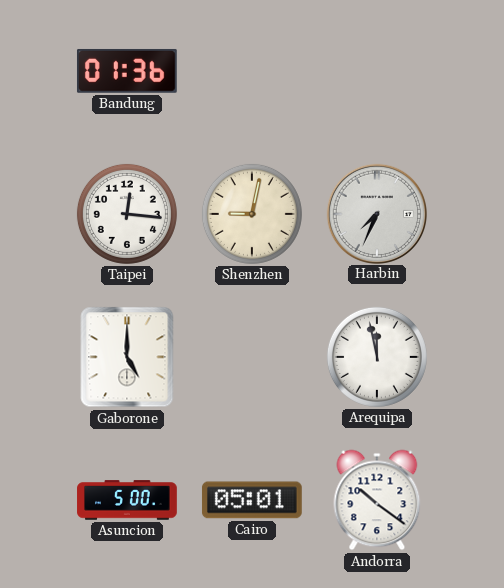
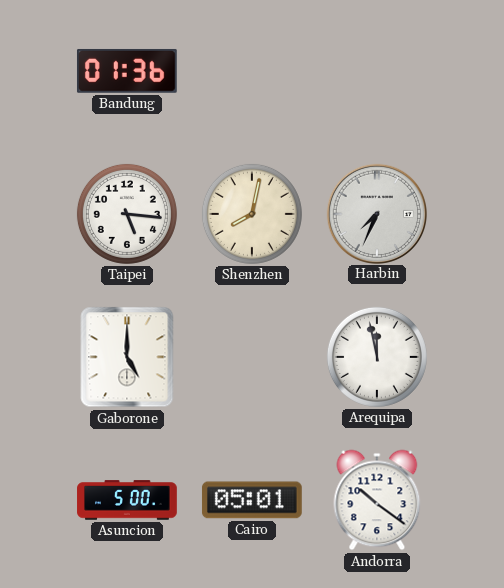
Taipei: 12:16 -> 5:16
Shenzhen: 9:02 -> 8:02
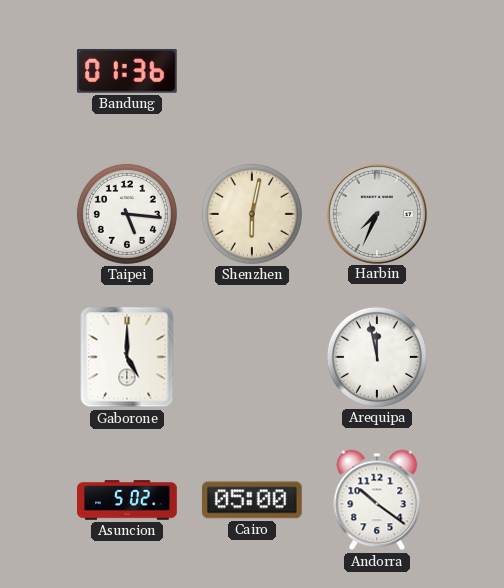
Shenzhen: 8:02 -> 6:02
Asuncion: 5:00 -> 5:02
Cairo: 05:01 -> 05:00
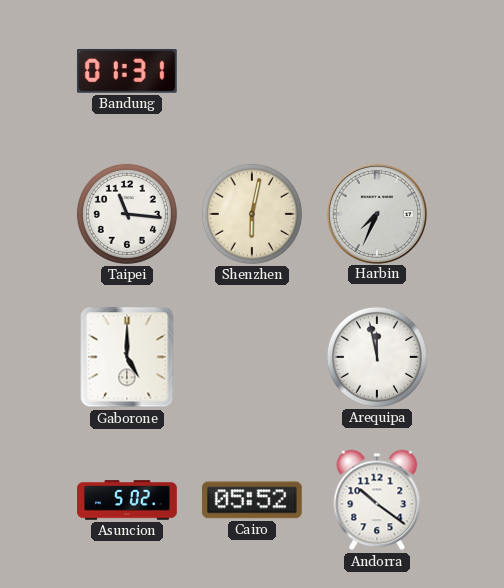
Bandung: 01:36 -> 01:31
Taipei: 5:16 -> 11:16
Cairo: 05:00 -> 05:52
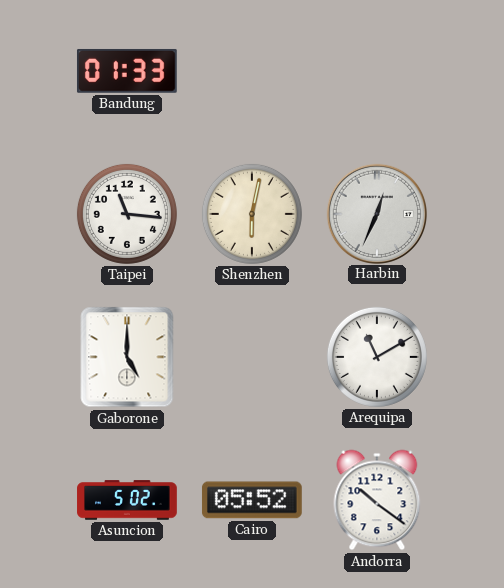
Bandung: 01:31 -> 01:33
Harbin: 7:34 -> 12:34
Arequipa: 11:58 -> 11:10
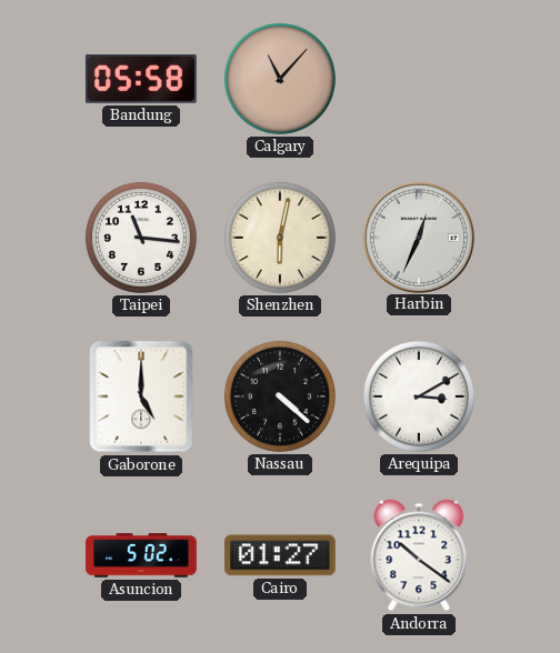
Bandung: 01:33 -> 05:58
Calgary: none -> 11:07
Nassau: none -> 4:22
Arequipa: 11:10 -> 3:10
Cairo: 05:52 -> 01:27
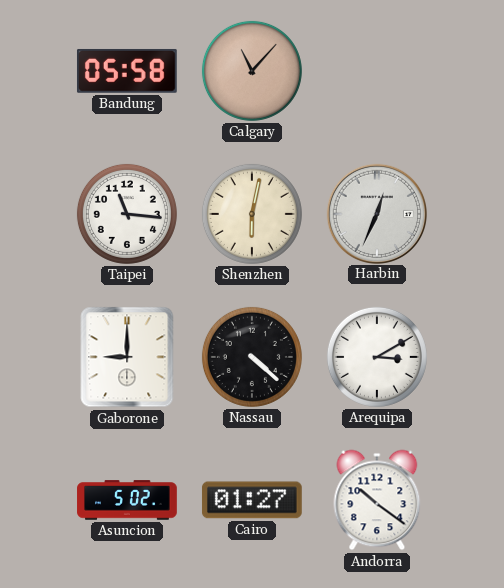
Gaborone: 5:00 -> 9:00
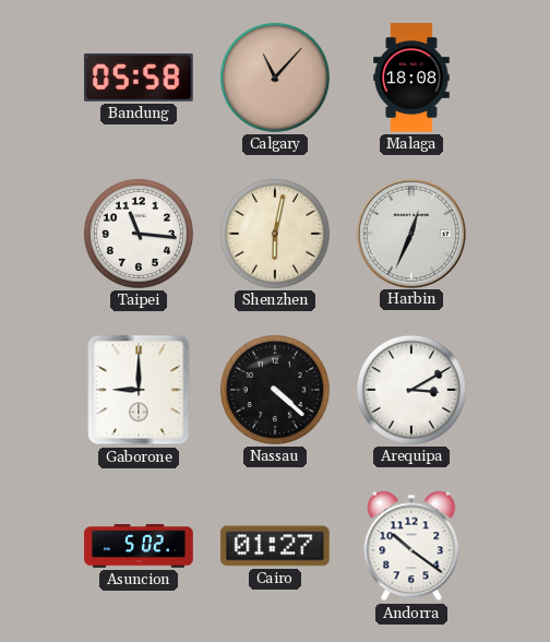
Malaga: none -> 18:08
